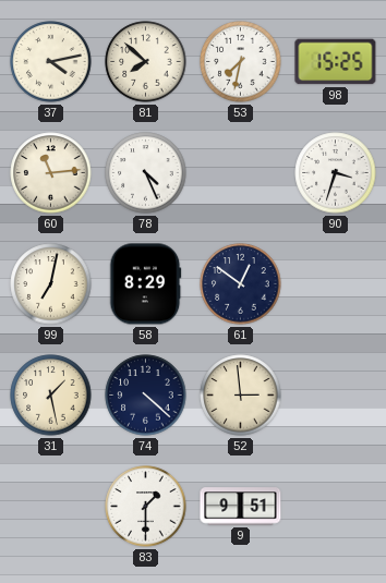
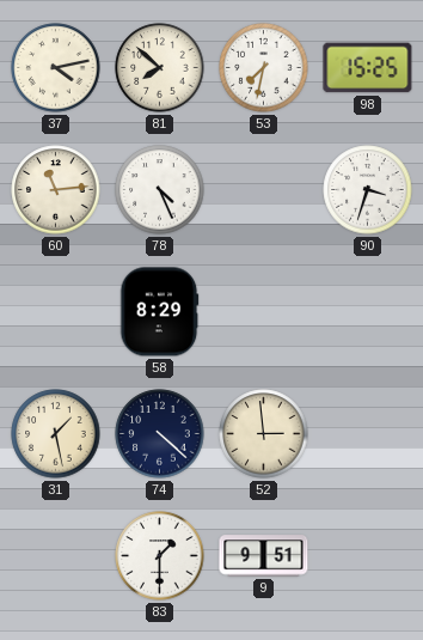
99: 7:02 -> none
61: 12:51 -> none
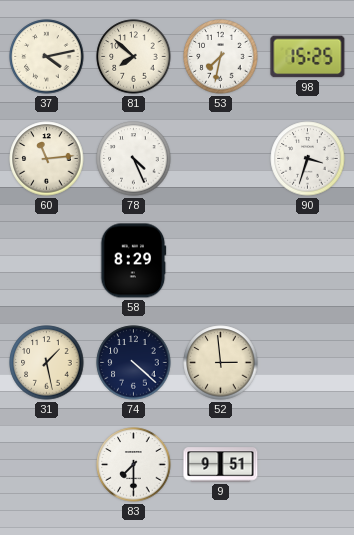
83: 1:30 -> 7:30
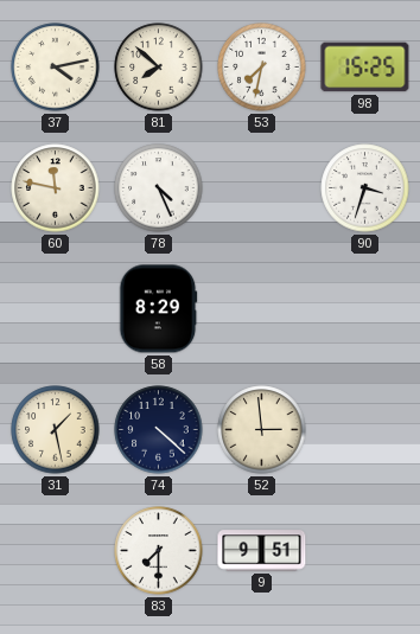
60: 11:14 -> 11:47
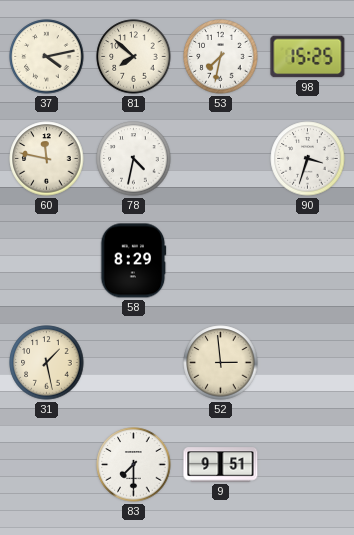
78: 4:26 -> 4:32
74: 4:22 -> none
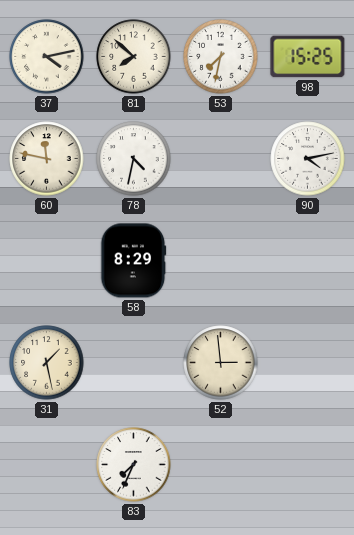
90: 3:33 -> 4:13
83: 7:30 -> 7:34
9: 9:51 -> none
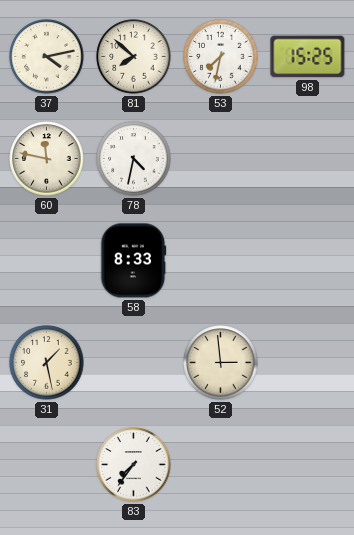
90: 4:13 -> none
58: 8:29 -> 8:33
83: 7:34 -> 7:36
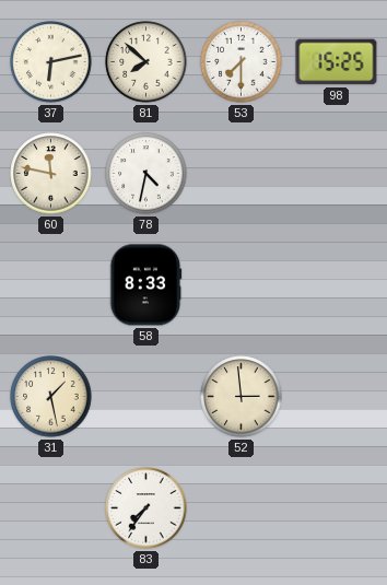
37: 4:13 -> 6:13
53: 7:32 -> 7:30
